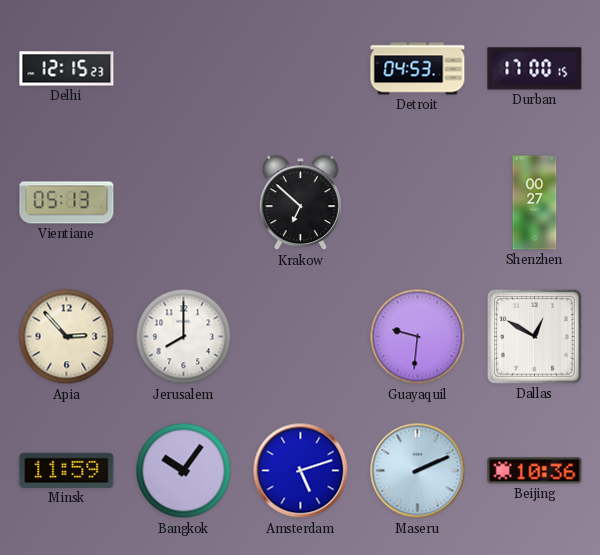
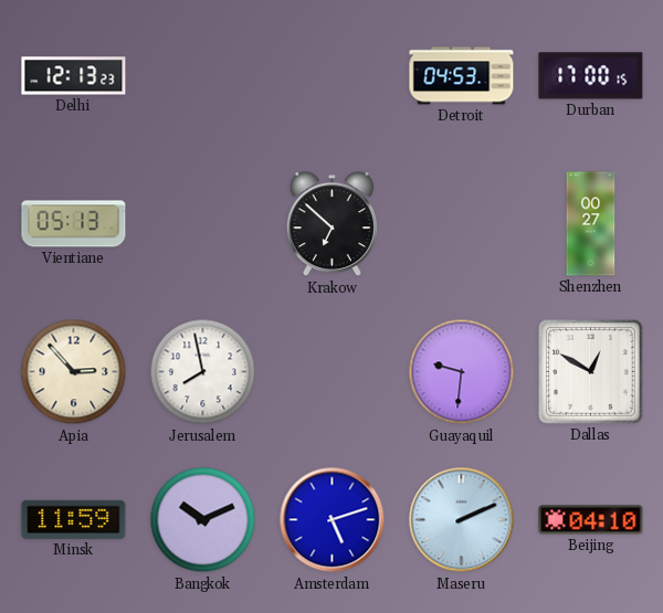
Delhi: 12:15 -> 12:13
Jerusalem: 8:00 -> 7:58
Bangkok: 10:06 -> 10:11
Beijing: 10:36 -> 04:10
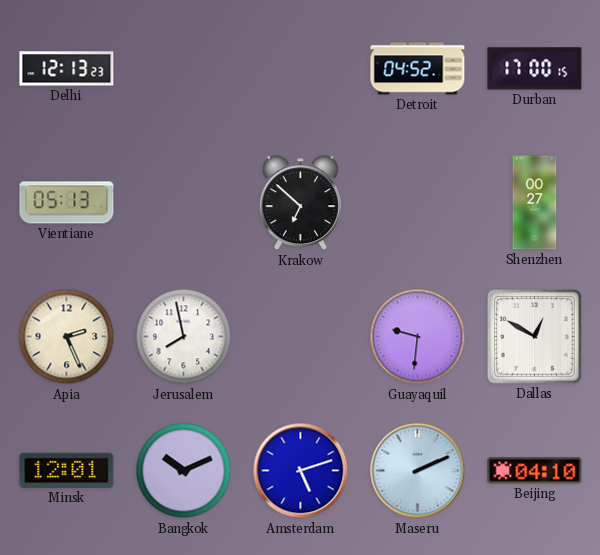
Detroit: 04:53 -> 04:52
Apia: 2:53 -> 2:26
Minsk: 11:59 -> 12:01
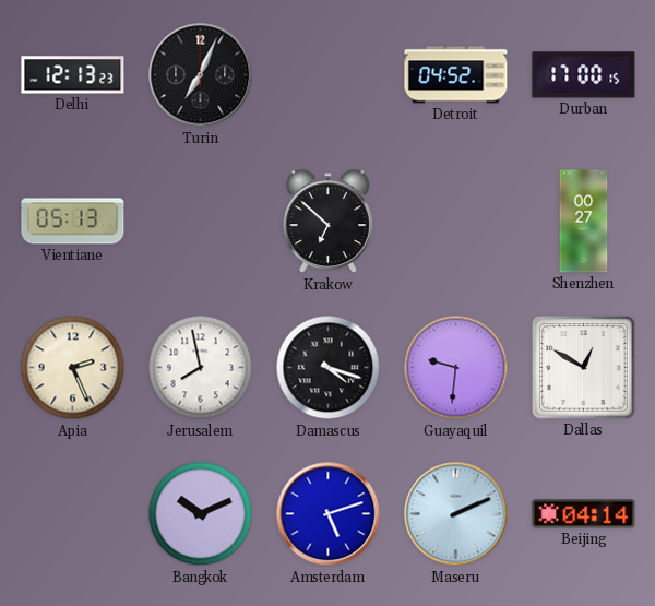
Turin: none -> 7:04
Damascus: none -> 4:18
Minsk: 12:01 -> none
Beijing: 04:10 -> 04:14
